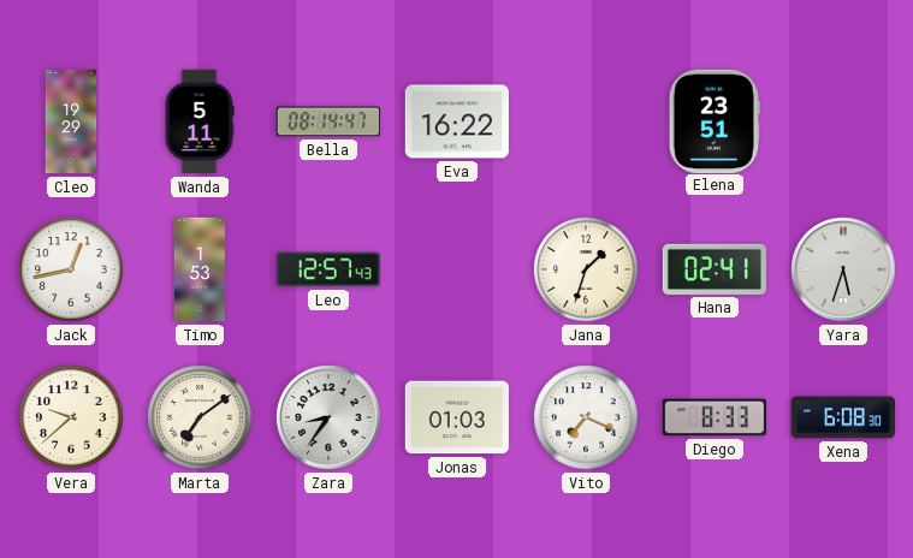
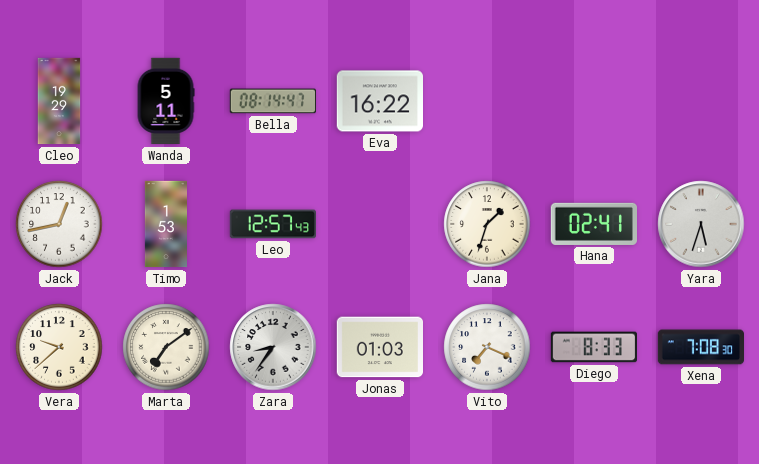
Elena: 23:51 -> none
Xena: 6:08 -> 7:08
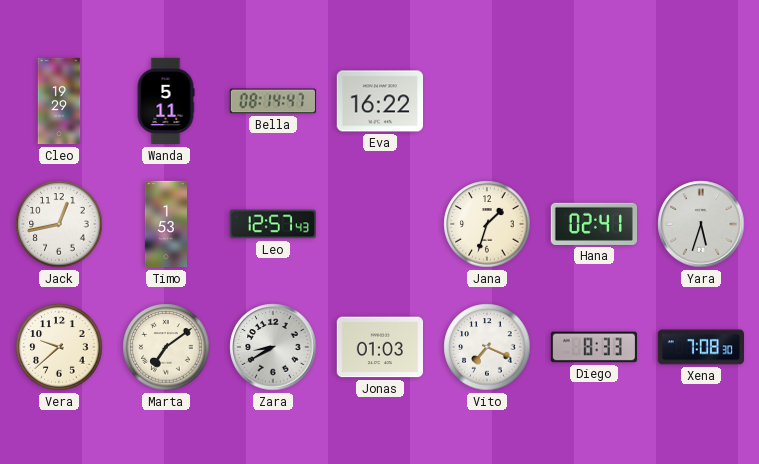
Zara: 8:36 -> 8:40
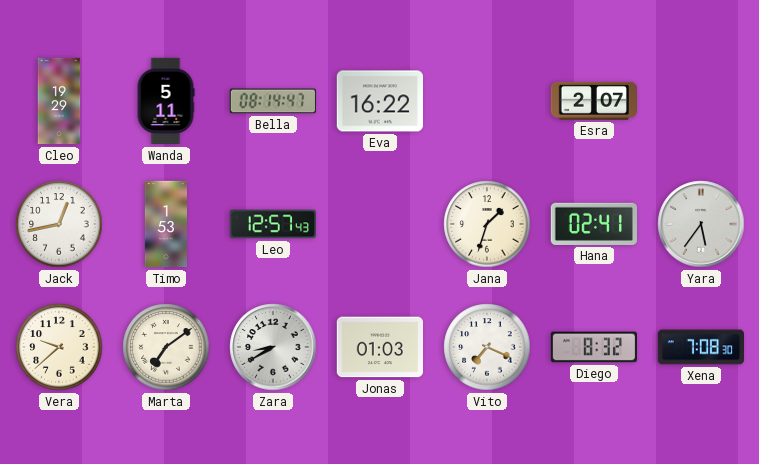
Esra: none -> 2:07
Yara: 5:33 -> 5:36
Diego: 8:33 -> 8:32
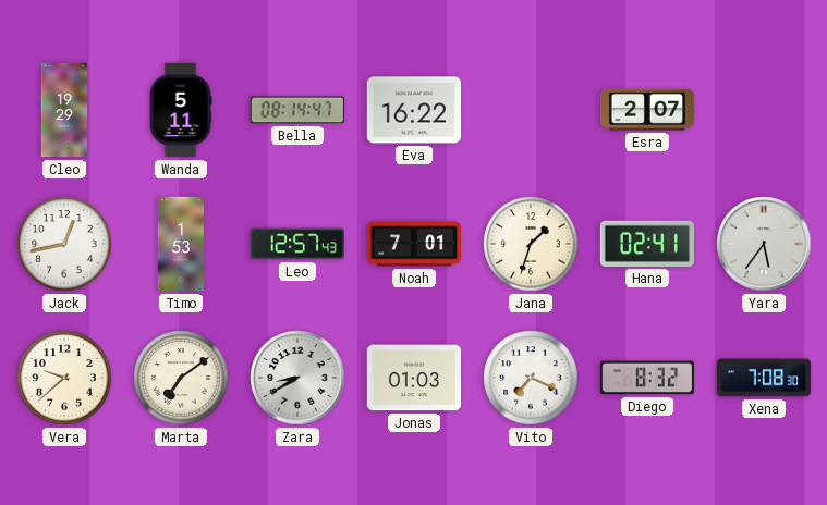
Noah: none -> 7:01
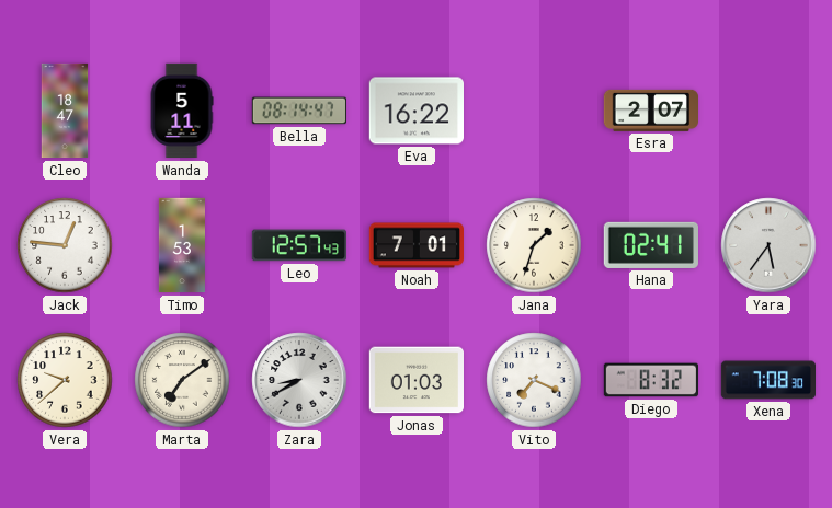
Cleo: 19:29 -> 18:47
Jack: 12:43 -> 12:46
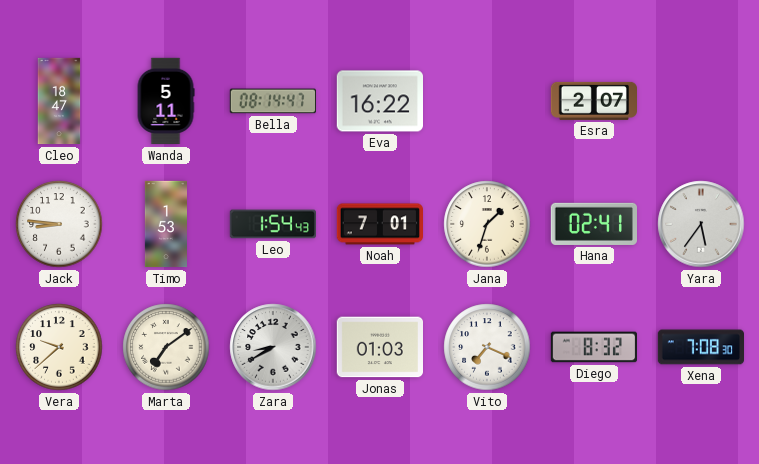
Jack: 12:46 -> 8:46
Leo: 12:57 -> 1:54
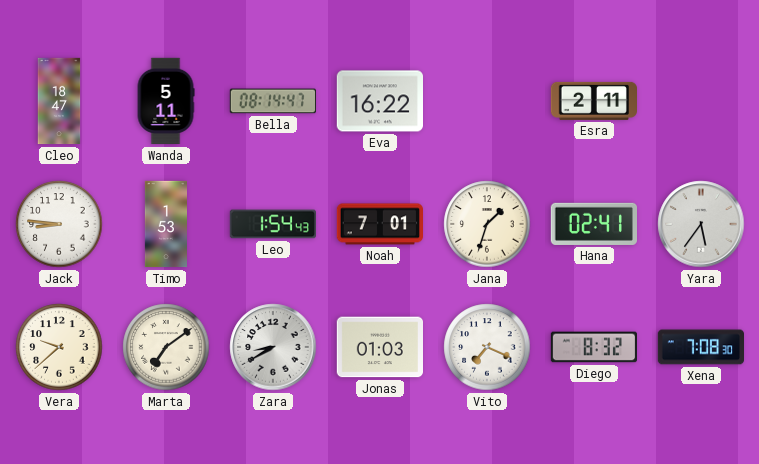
Esra: 2:07 -> 2:11
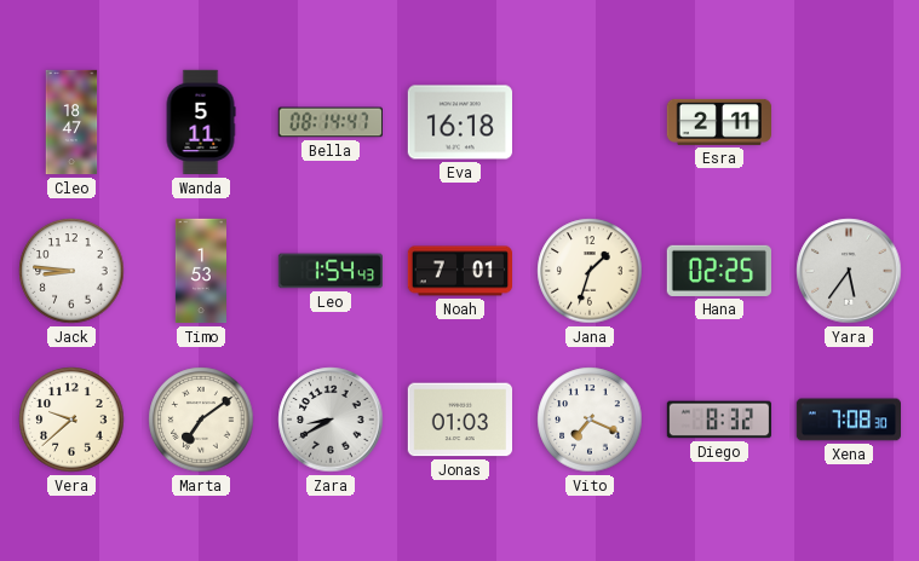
Eva: 16:22 -> 16:18
Hana: 02:41 -> 02:25
